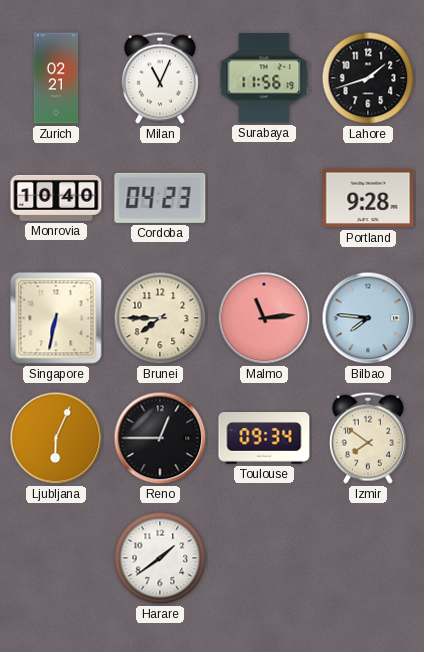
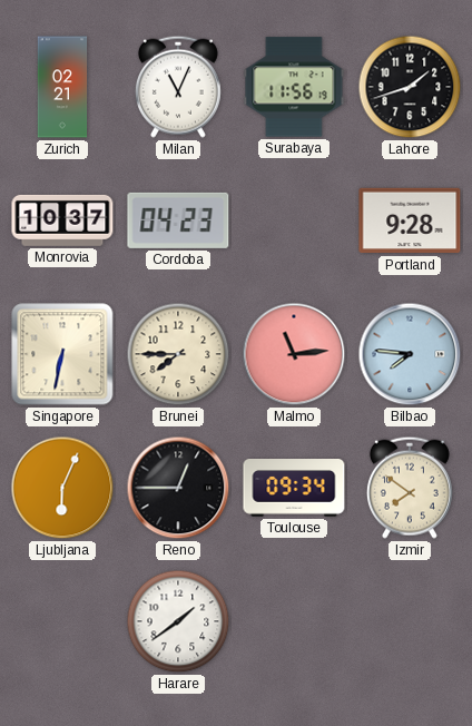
Monrovia: 10:40 -> 10:37
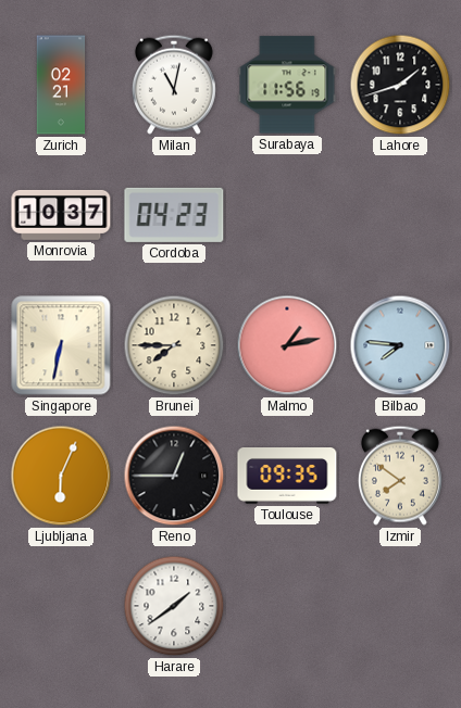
Milan: 11:04 -> 11:02
Portland: 9:28 -> none
Malmo: 11:14 -> 1:13
Toulouse: 09:34 -> 09:35
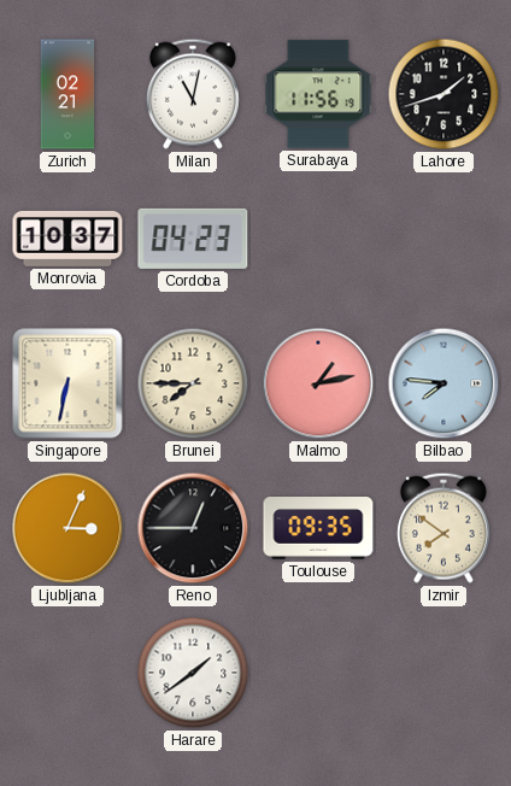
Ljubljana: 6:04 -> 3:04
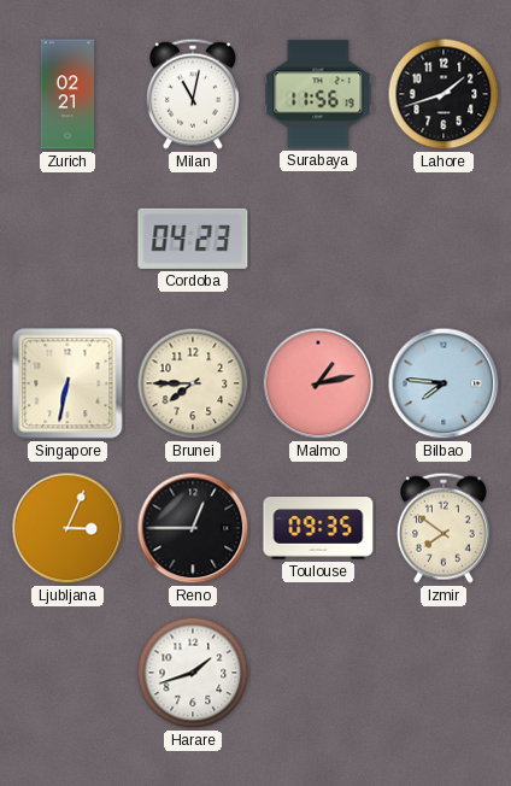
Monrovia: 10:37 -> none
Harare: 1:39 -> 1:42
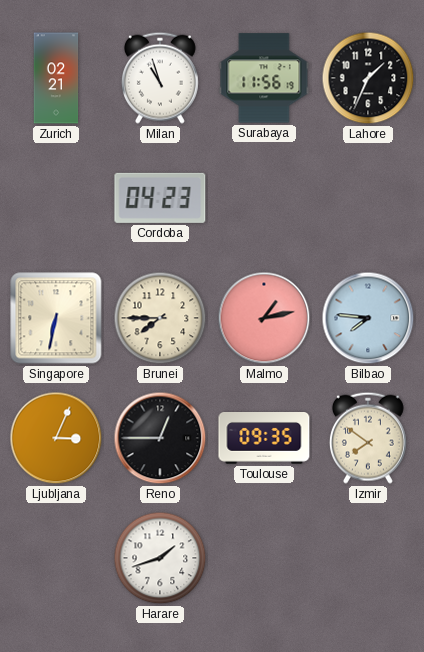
Milan: 11:02 -> 10:57
Lahore: 1:42 -> 1:34
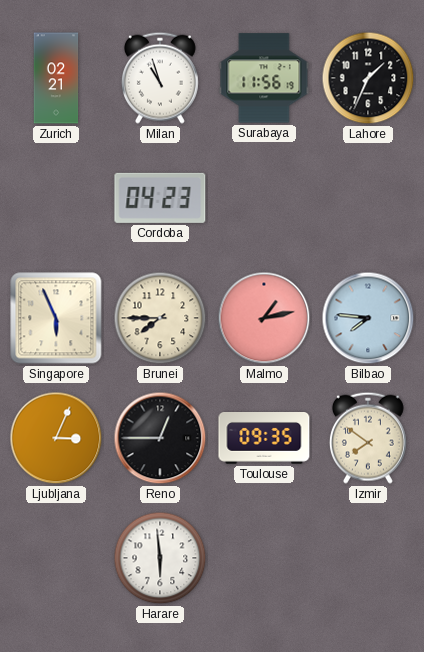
Singapore: 6:32 -> 5:56
Harare: 1:42 -> 5:59
